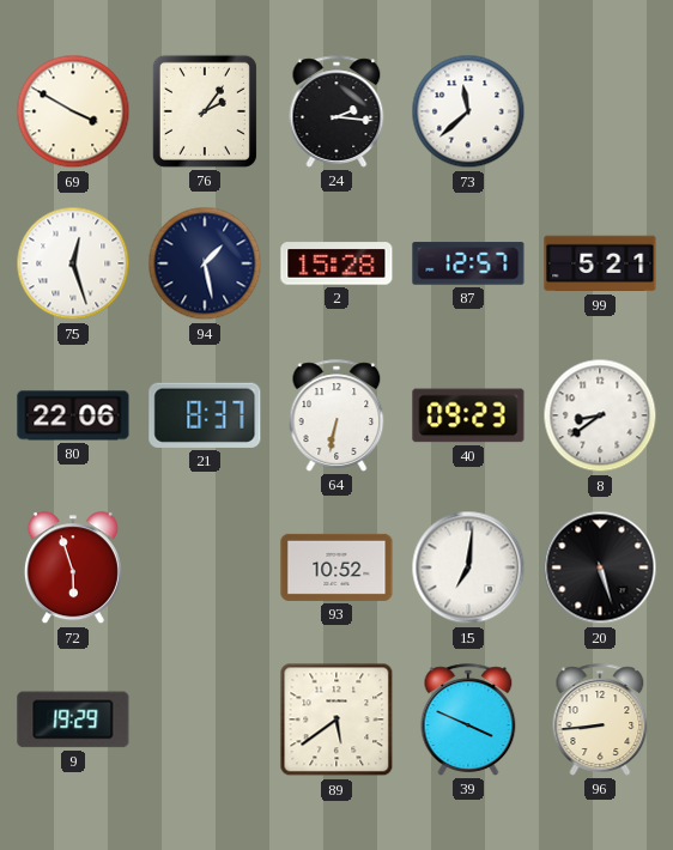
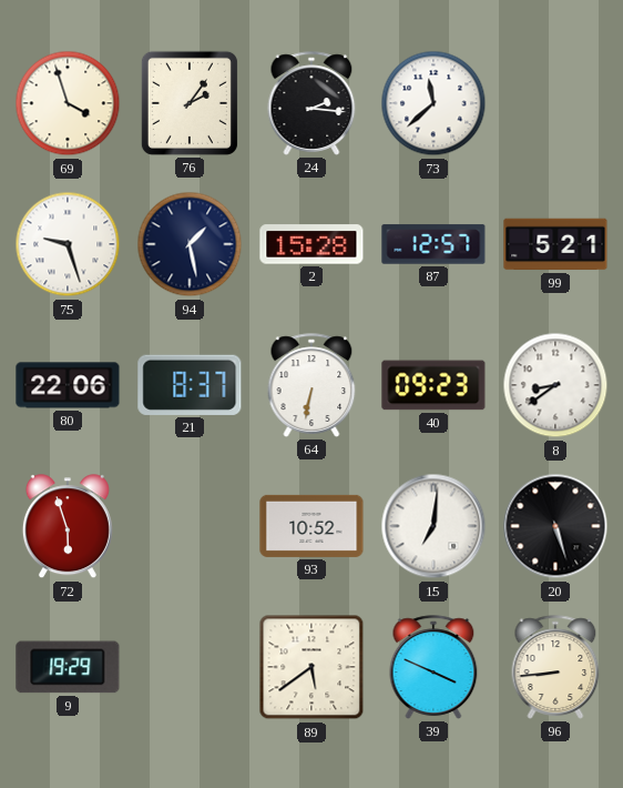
69: 3:50 -> 3:57
75: 12:27 -> 9:27
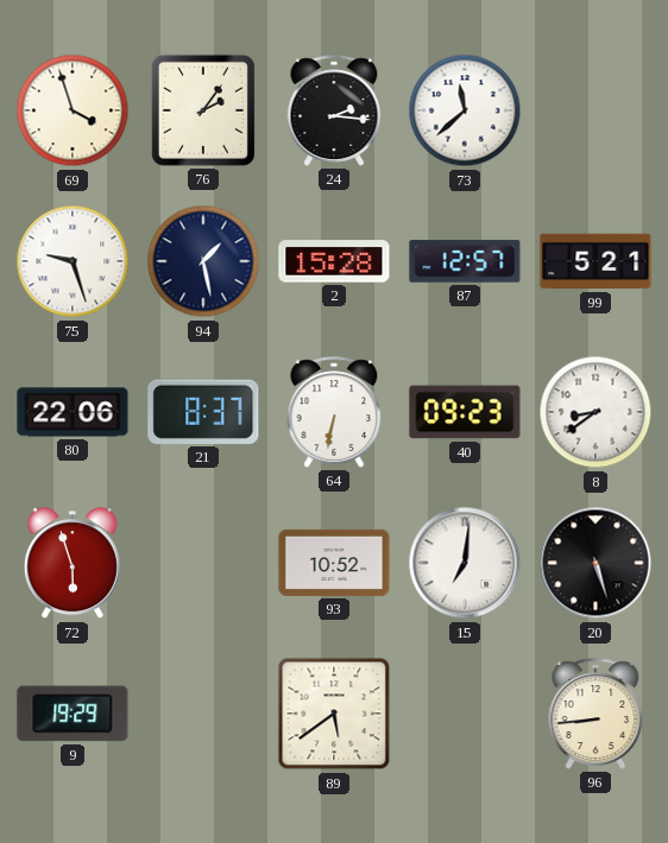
39: 3:49 -> none
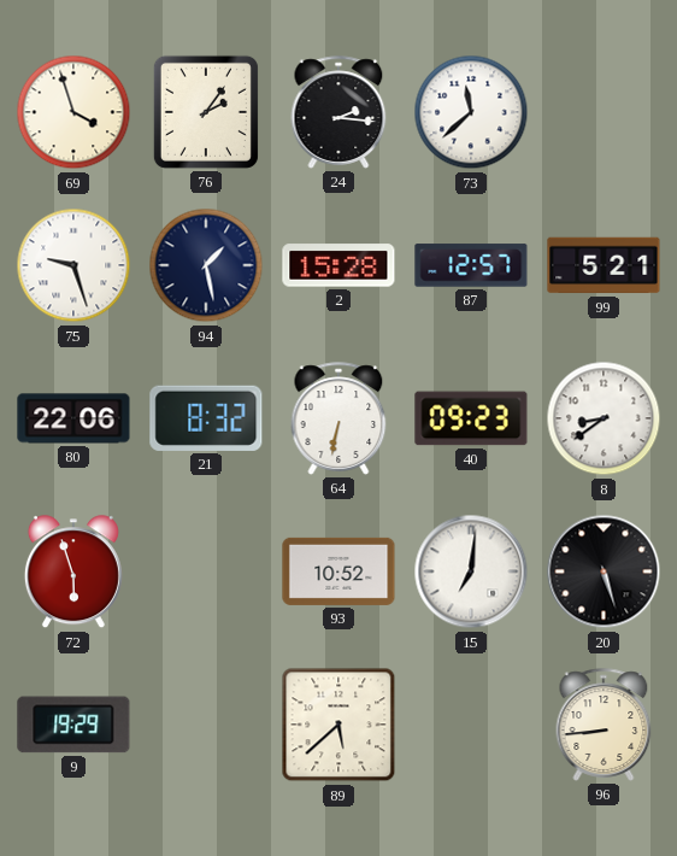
21: 8:37 -> 8:32
89: 5:39 -> 5:38
